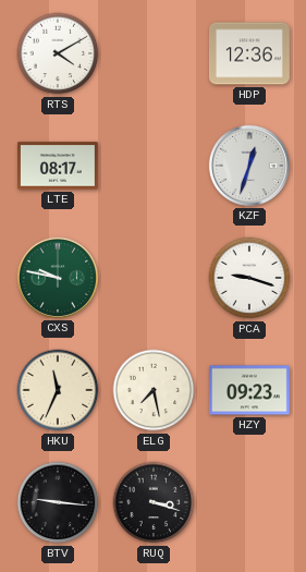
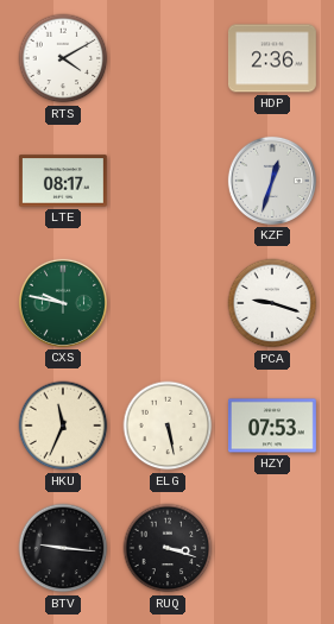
HDP: 12:36 -> 2:36
ELG: 7:28 -> 5:28
HZY: 09:23 -> 07:53
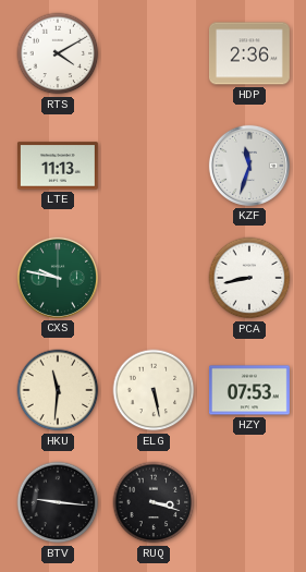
LTE: 08:17 -> 11:13
KZF: 12:33 -> 11:33
PCA: 9:18 -> 8:43
HKU: 11:34 -> 11:31
